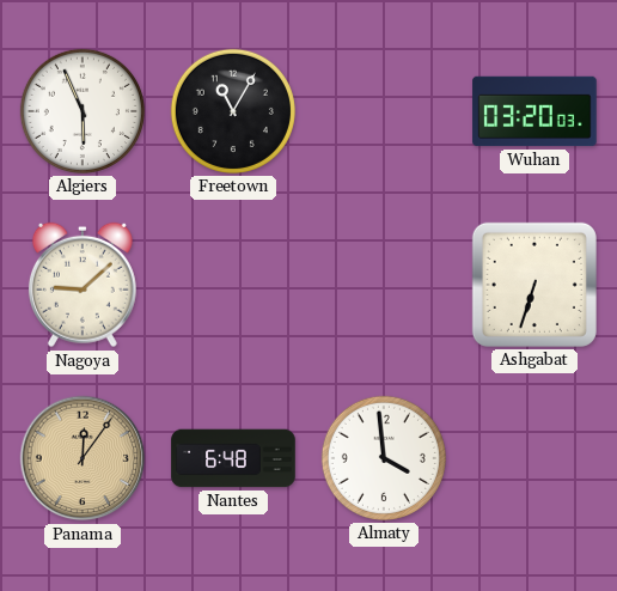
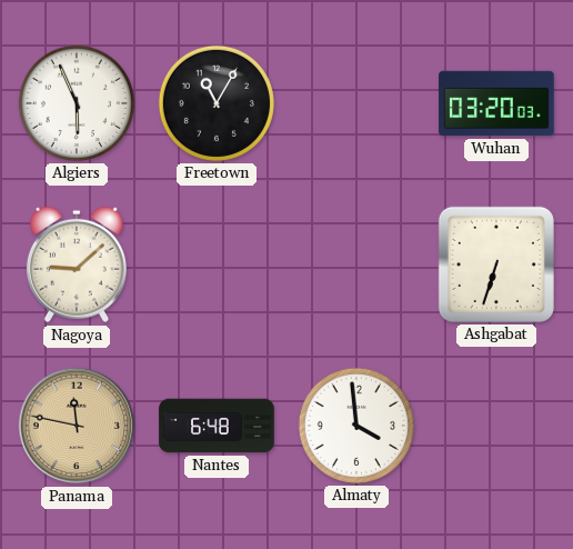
Panama: 12:06 -> 11:47
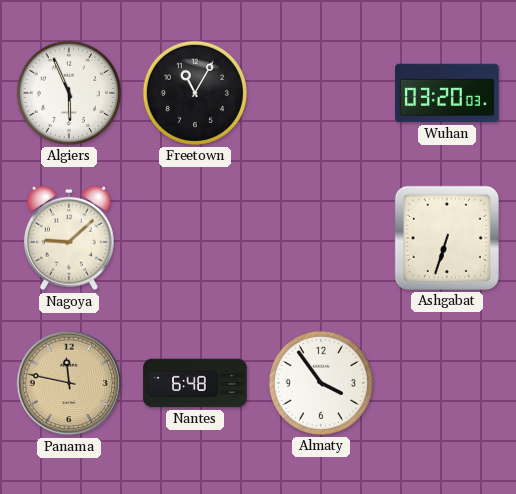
Almaty: 3:59 -> 3:54
